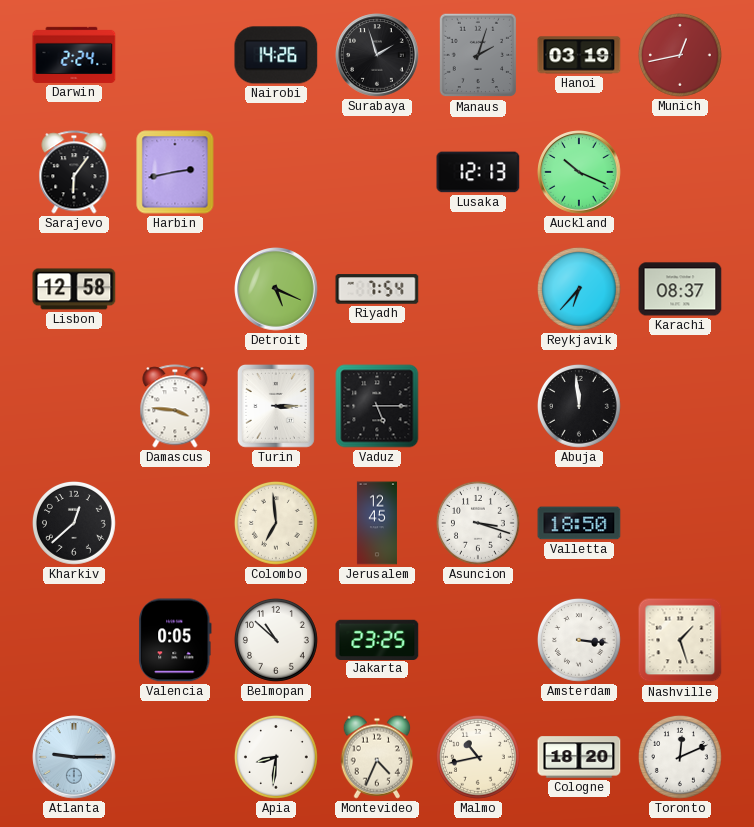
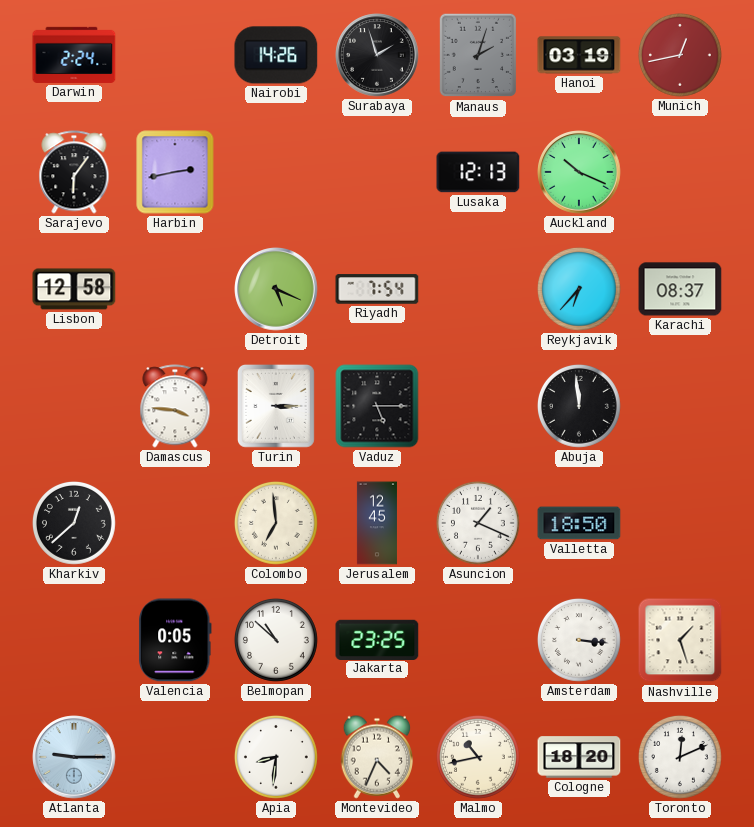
Asuncion: 3:18 -> 1:19
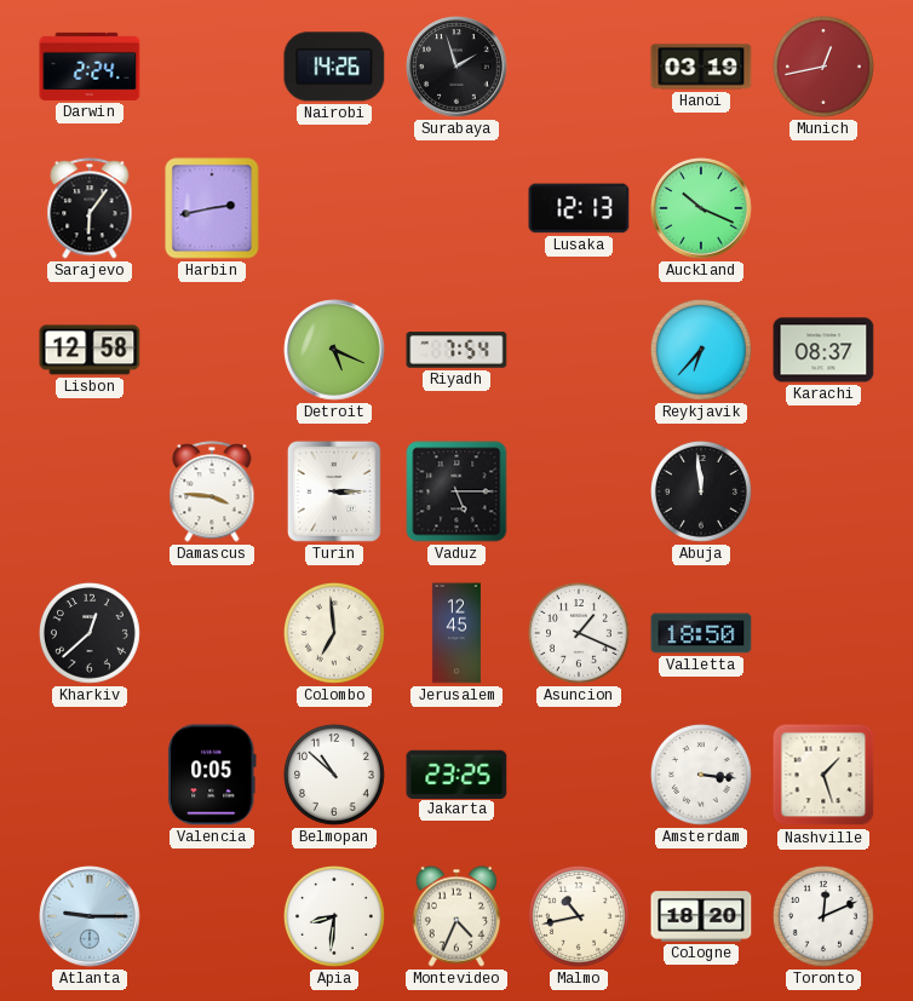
Manaus: 2:03 -> none
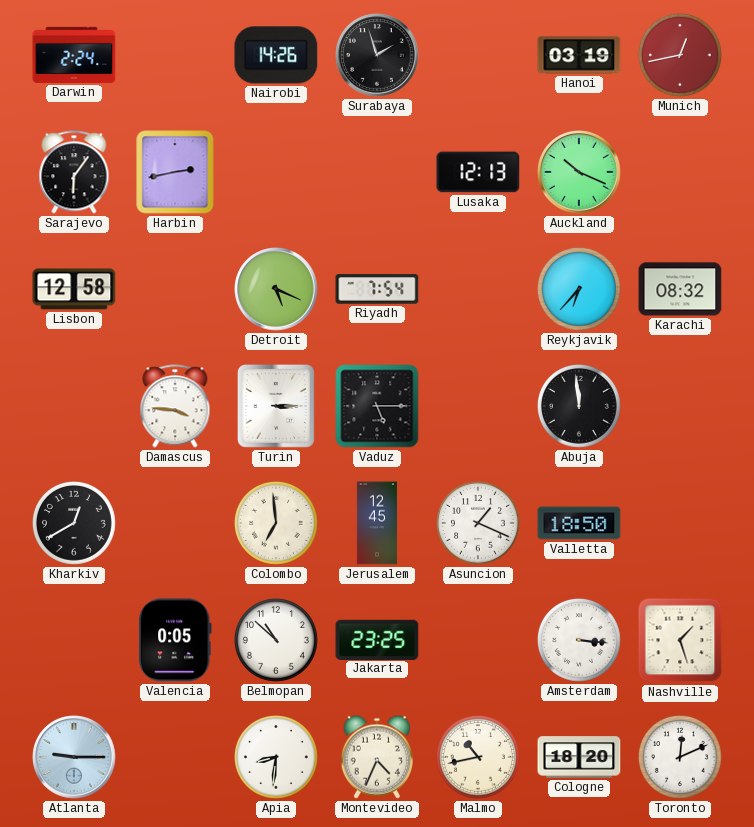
Karachi: 08:37 -> 08:32
Kharkiv: 12:38 -> 12:40
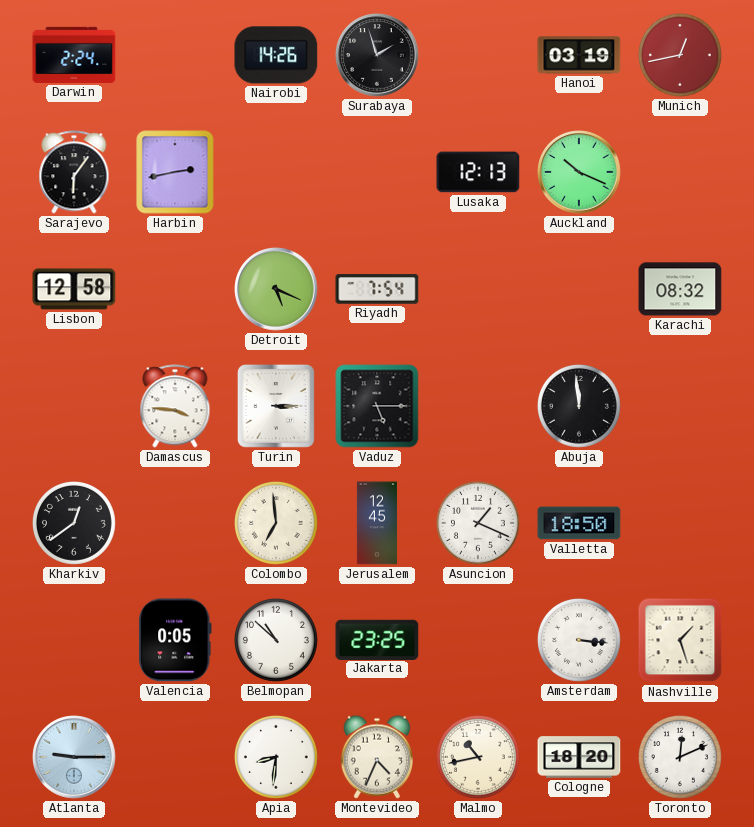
Reykjavik: 6:37 -> none
Kharkiv: 12:40 -> 12:39
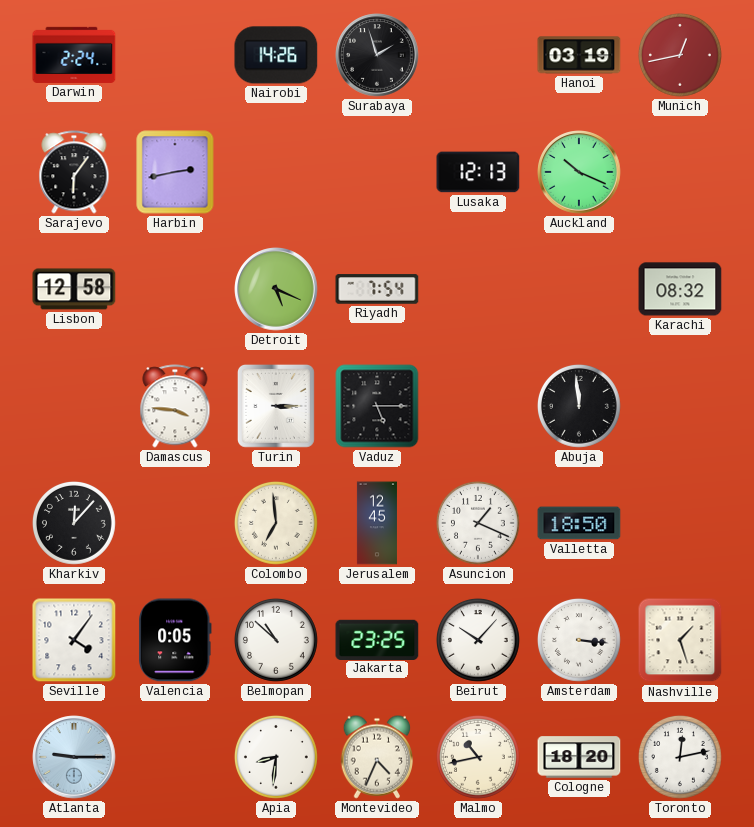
Kharkiv: 12:39 -> 12:07
Seville: none -> 4:06
Beirut: none -> 10:07
Toronto: 12:11 -> 12:13
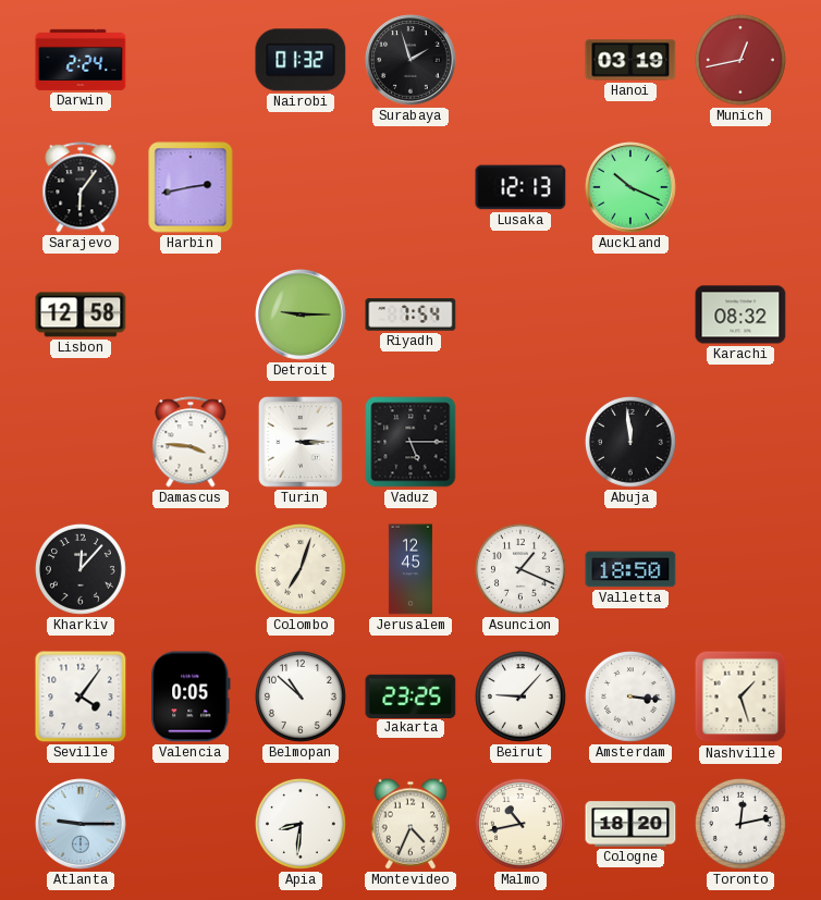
Nairobi: 14:26 -> 01:32
Detroit: 5:19 -> 9:15
Colombo: 6:59 -> 7:03
Beirut: 10:07 -> 9:07
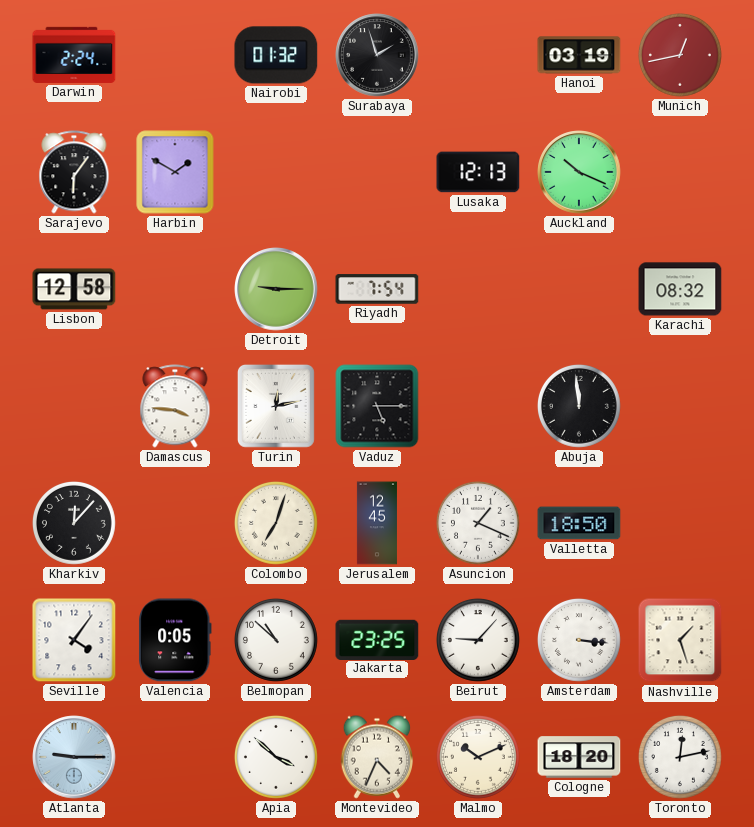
Harbin: 2:43 -> 1:50
Turin: 3:15 -> 12:13
Apia: 8:31 -> 3:52
Malmo: 10:43 -> 10:11
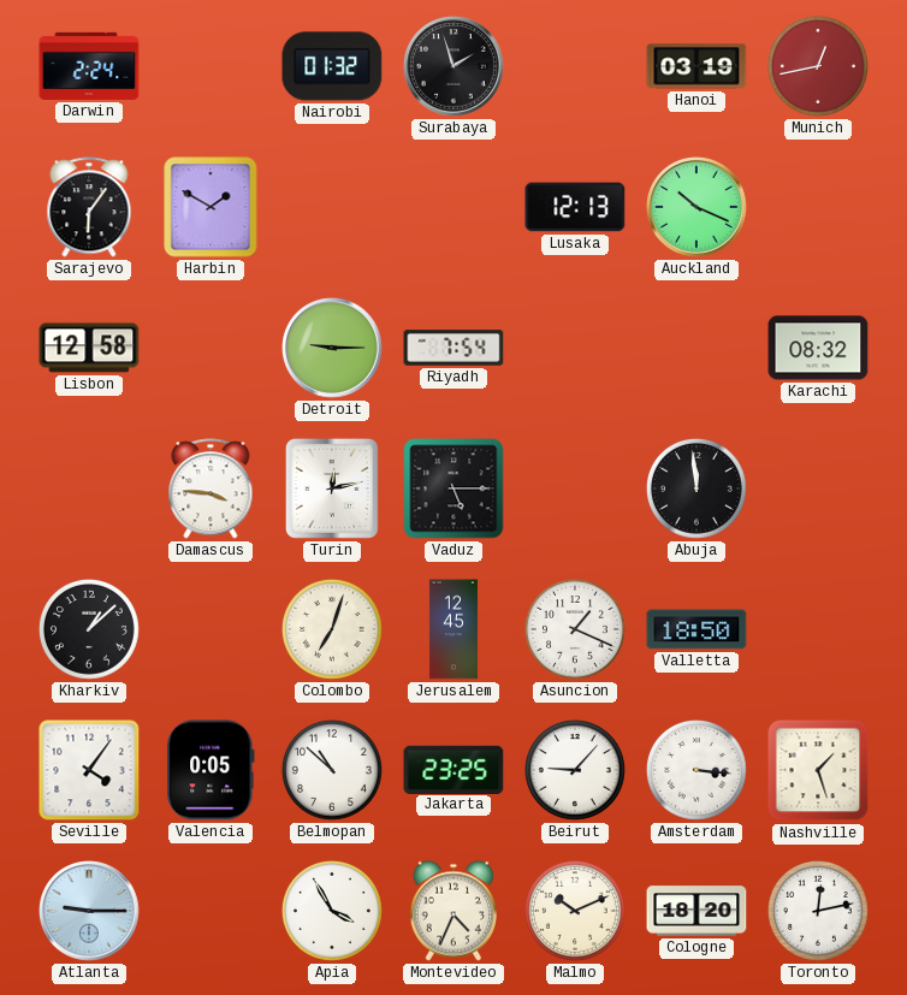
Kharkiv: 12:07 -> 1:08
Apia: 3:52 -> 3:55
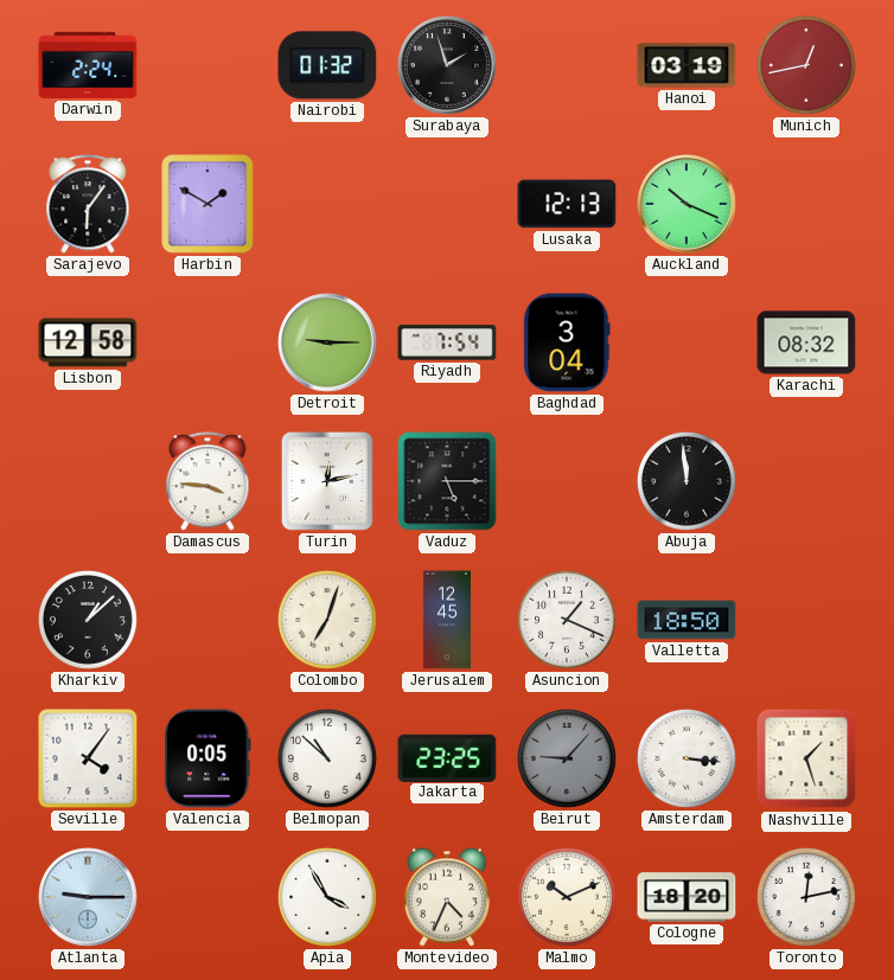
Baghdad: none -> 3:04
Beirut dial: white -> grey
